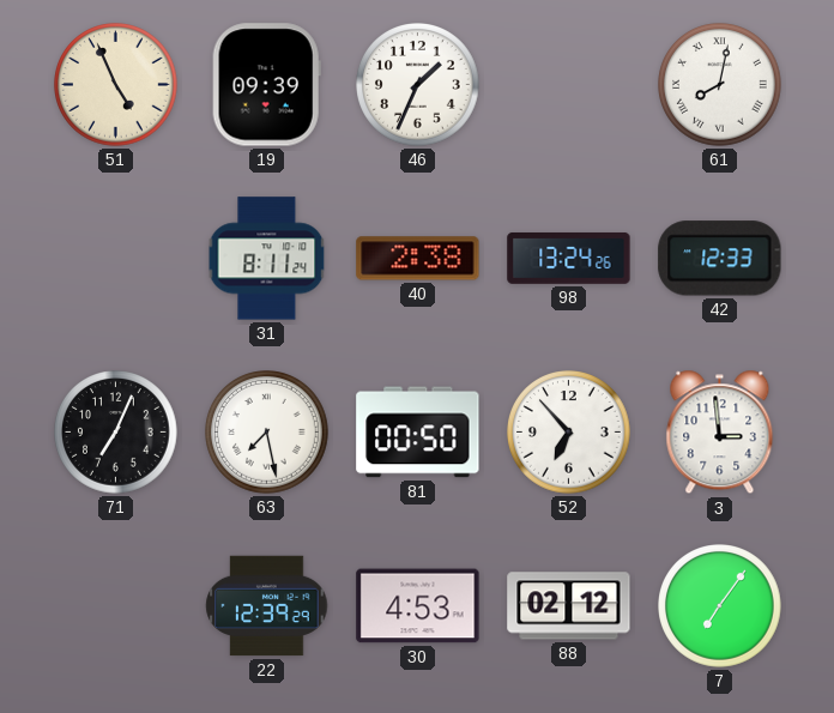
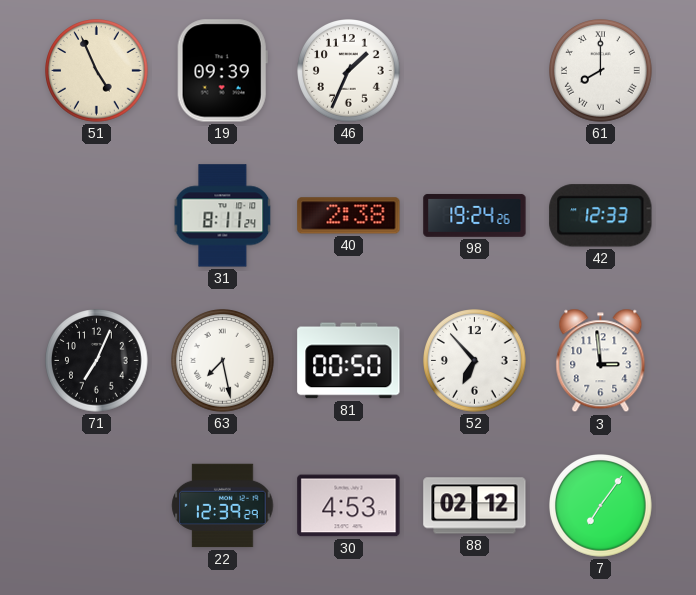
61: 8:02 -> 8:00
98: 13:24 -> 19:24
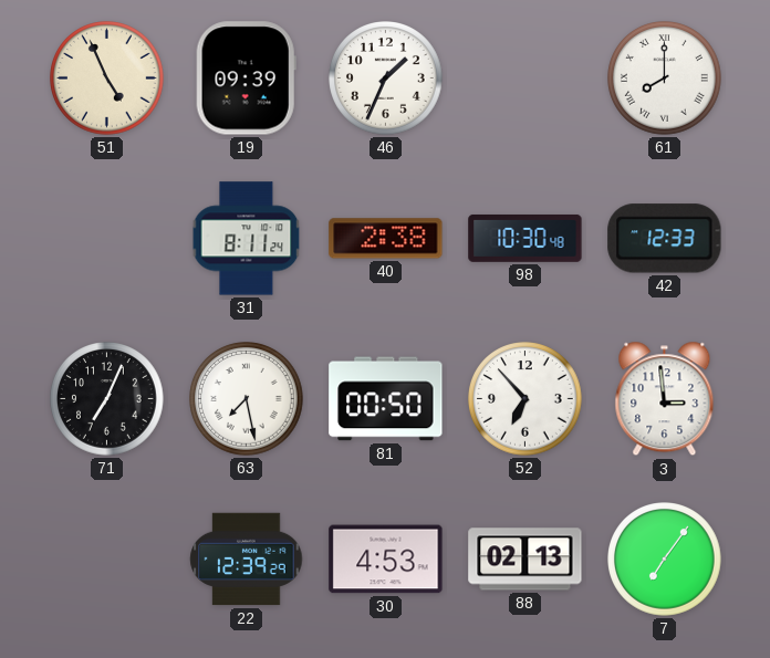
98: 19:24 -> 10:30
88: 02:12 -> 02:13
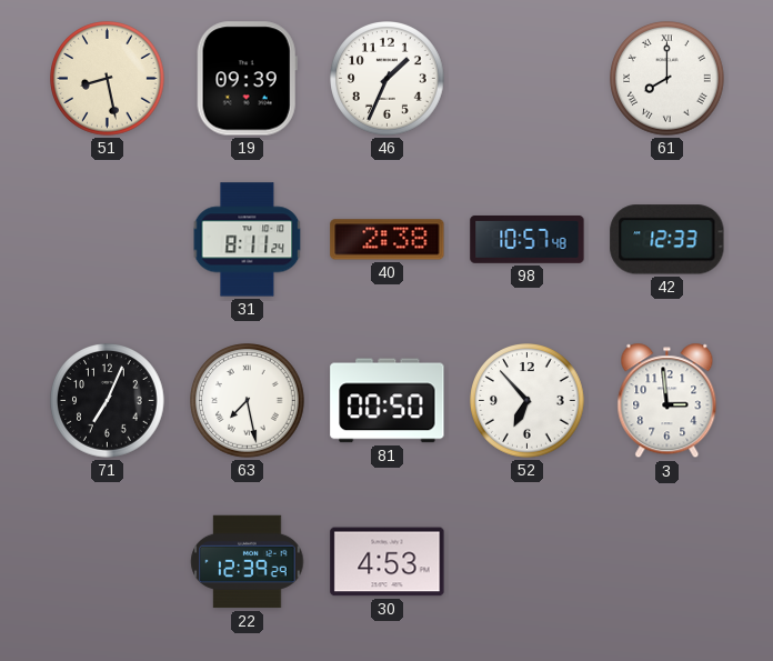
51: 4:56 -> 8:28
98: 10:30 -> 10:57
88: 02:13 -> none
7: 7:06 -> none
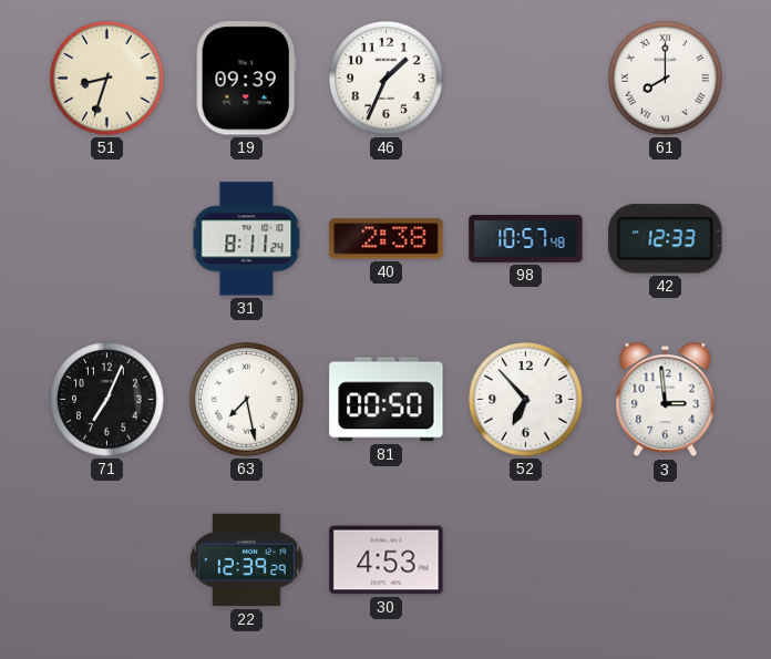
51: 8:28 -> 8:33
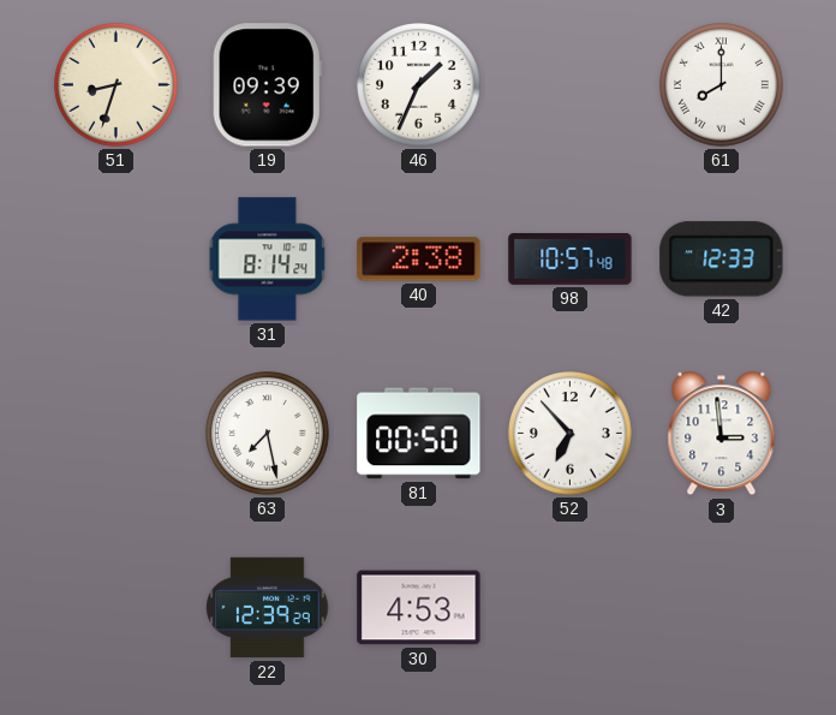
31: 8:11 -> 8:14
71: 7:04 -> none
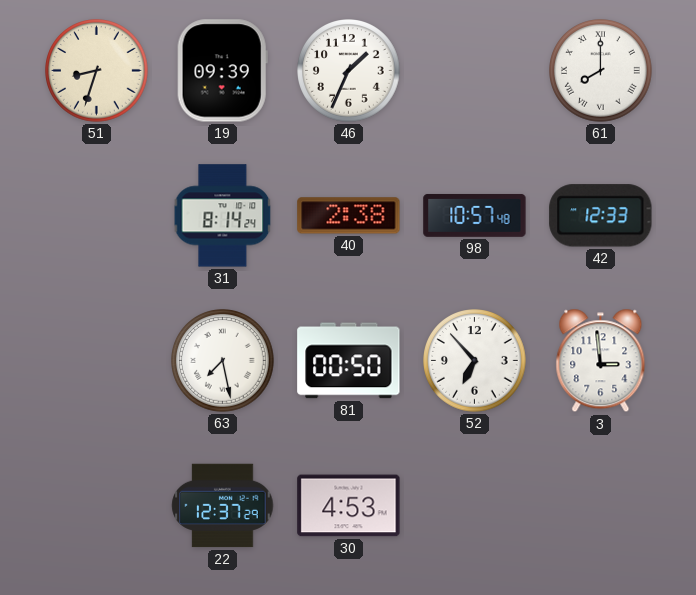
22: 12:39 -> 12:37
